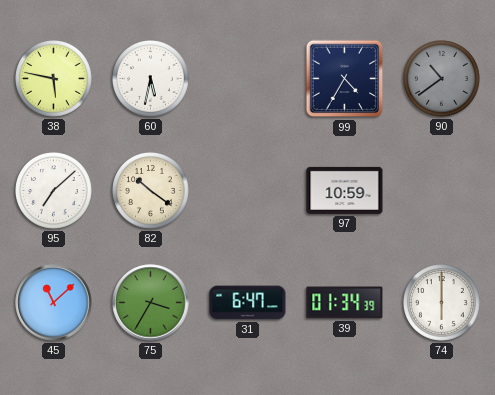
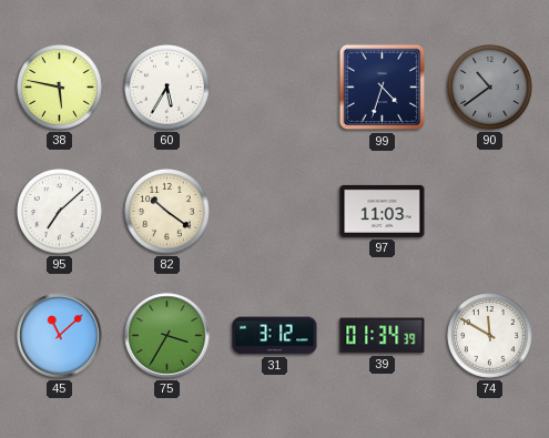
60: 5:32 -> 5:35
99: 4:35 -> 4:33
97: 10:59 -> 11:03
31: 6:47 -> 3:12
74: 6:00 -> 11:50
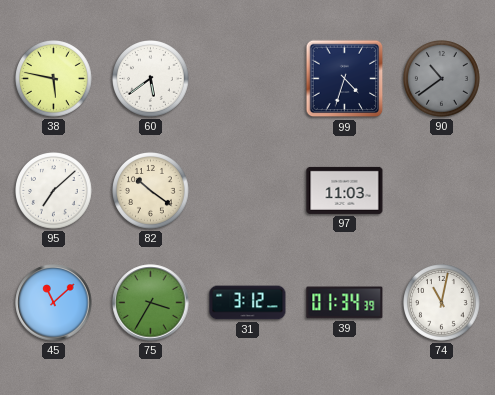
60: 5:35 -> 5:39
74: 11:50 -> 11:02
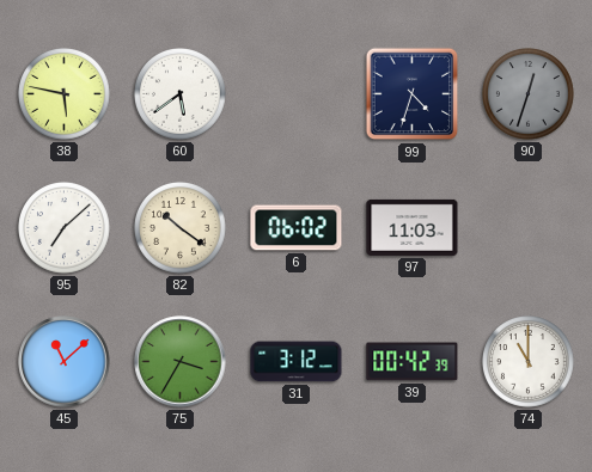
90: 10:39 -> 12:33
6: none -> 06:02
39: 01:34 -> 00:42
74: 11:02 -> 11:00
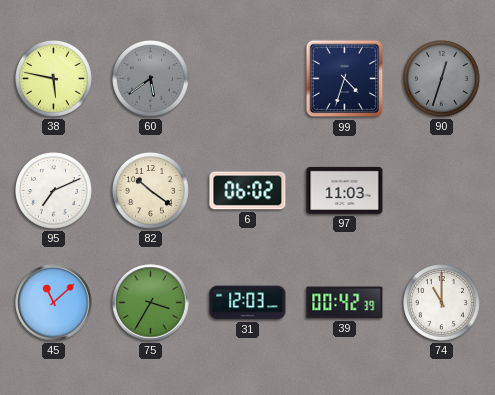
60 dial: white -> grey
95: 7:08 -> 7:11
31: 3:12 -> 12:03
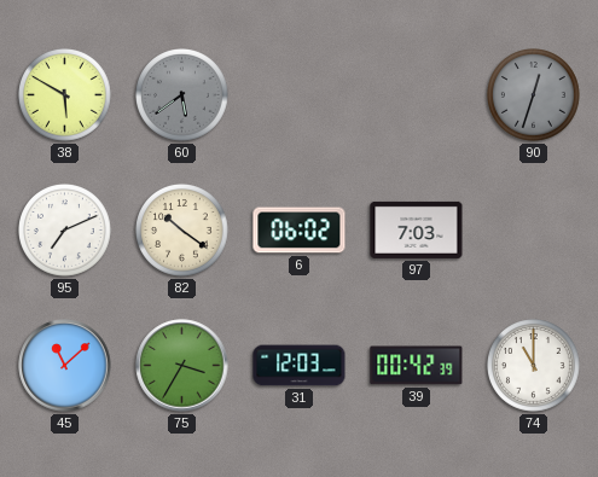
38: 5:47 -> 5:50
99: 4:33 -> none
97: 11:03 -> 7:03
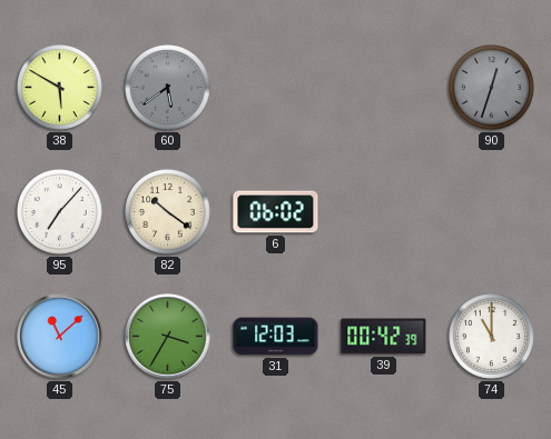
95: 7:11 -> 7:07
97: 7:03 -> none
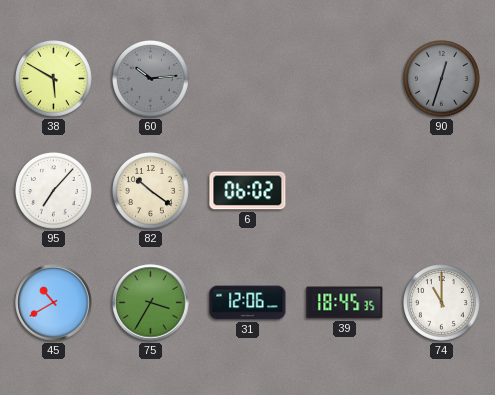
60: 5:39 -> 10:14
45: 11:08 -> 10:40
31: 12:03 -> 12:06
39: 00:42 -> 18:45
